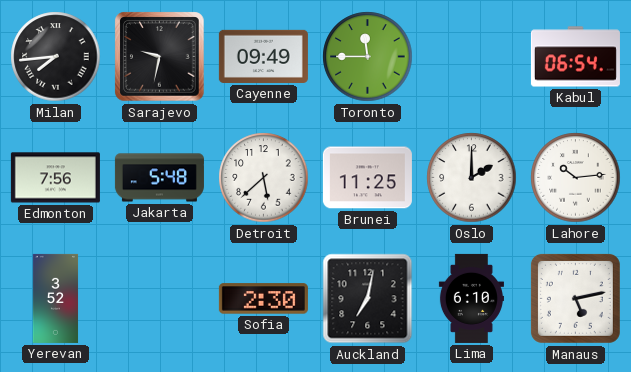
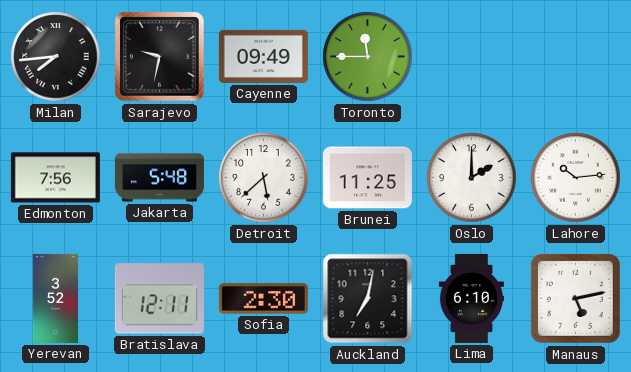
Kabul: 06:54 -> none
Bratislava: none -> 12:11
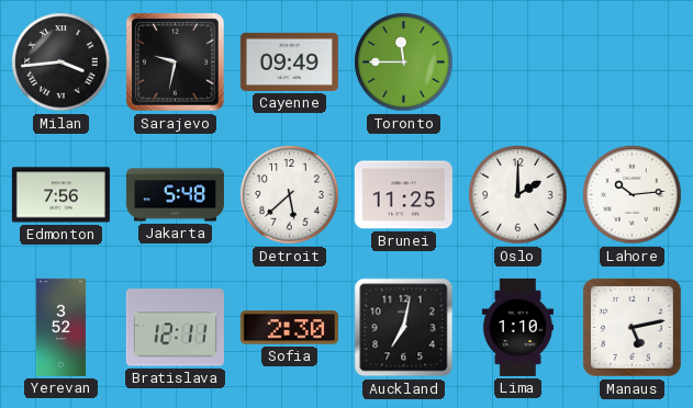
Milan: 7:44 -> 3:44
Lima: 6:10 -> 1:10
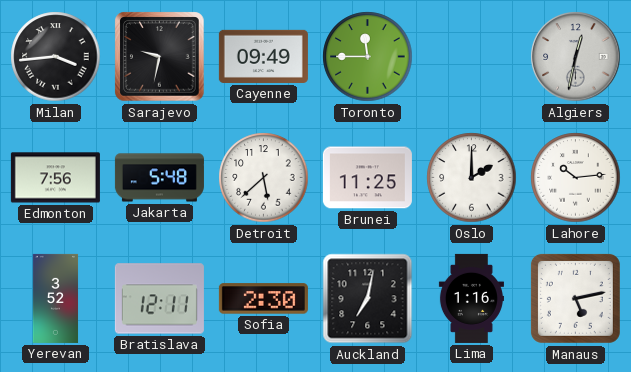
Algiers: none -> 12:32
Lima: 1:10 -> 1:16
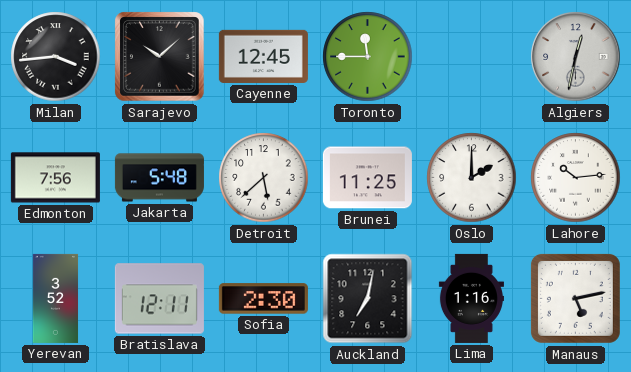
Sarajevo: 9:32 -> 10:08
Cayenne: 09:49 -> 12:45
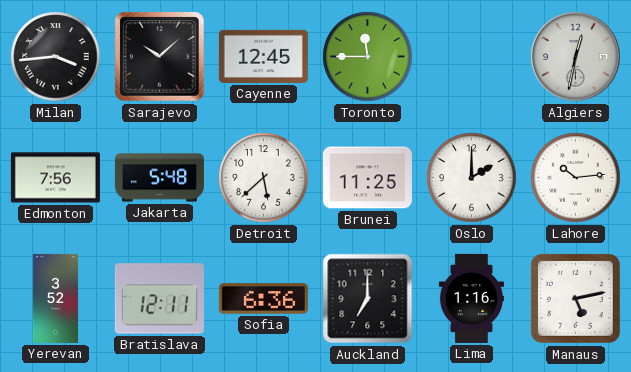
Sofia: 2:30 -> 6:36
Auckland: 7:02 -> 7:00
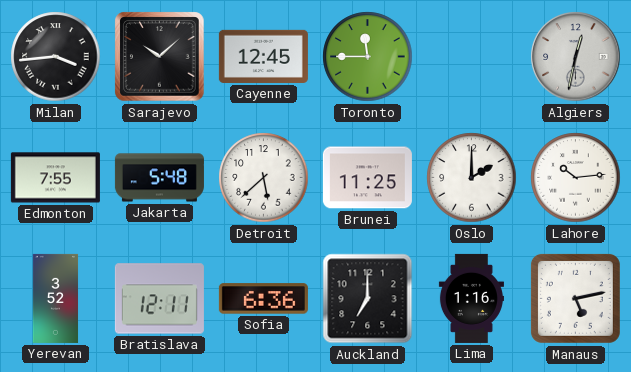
Edmonton: 7:56 -> 7:55
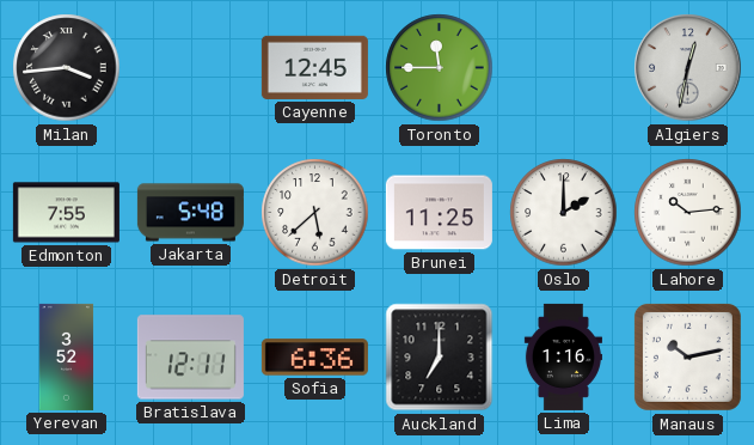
Sarajevo: 10:08 -> none
Manaus: 5:13 -> 10:13
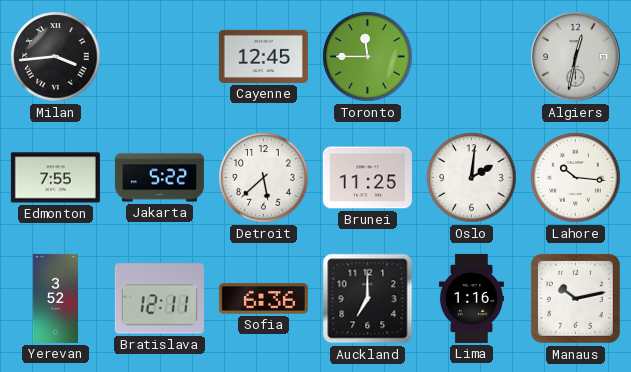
Jakarta: 5:48 -> 5:22
Oslo: 2:00 -> 2:01
Lahore: 10:14 -> 10:16
